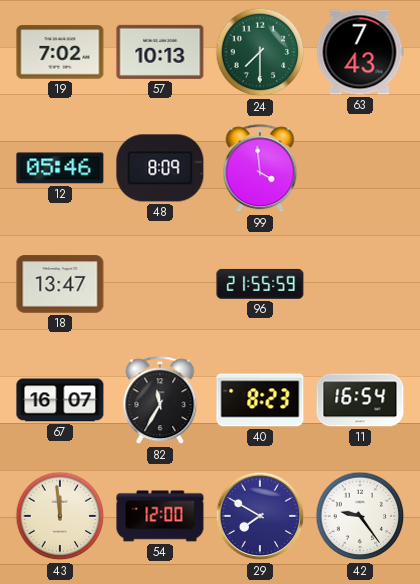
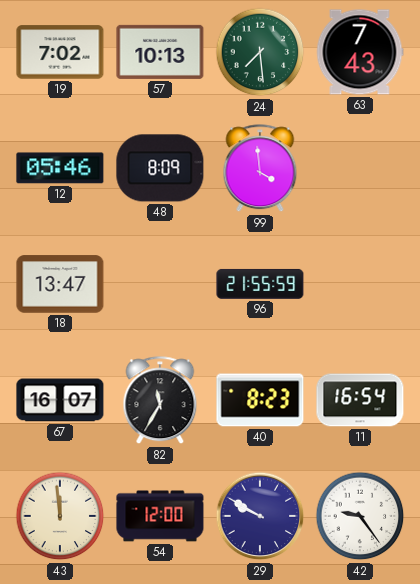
24: 7:30 -> 7:29
29: 7:50 -> 9:50
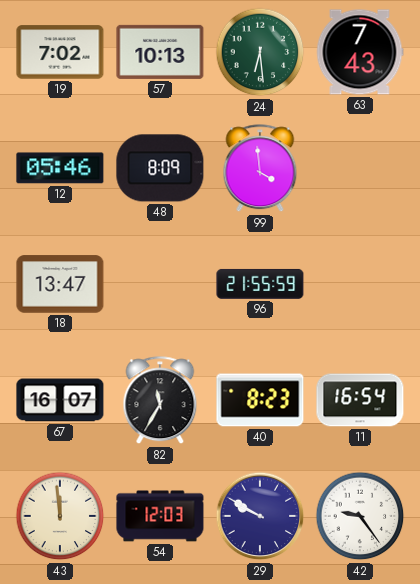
24: 7:29 -> 6:29
54: 12:00 -> 12:03
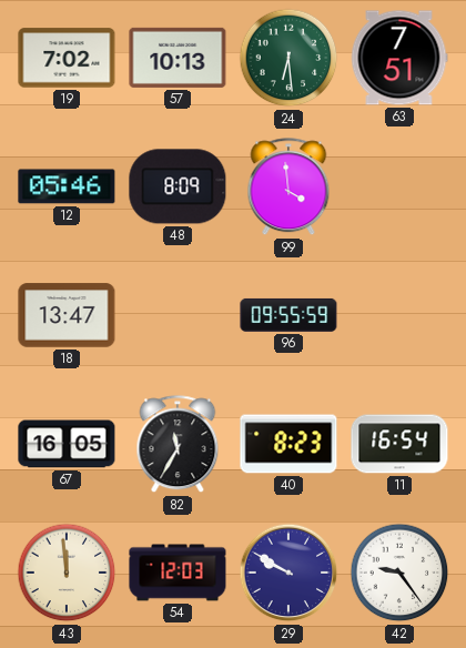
63: 7:43 -> 7:51
96: 21:55 -> 09:55
67: 16:07 -> 16:05
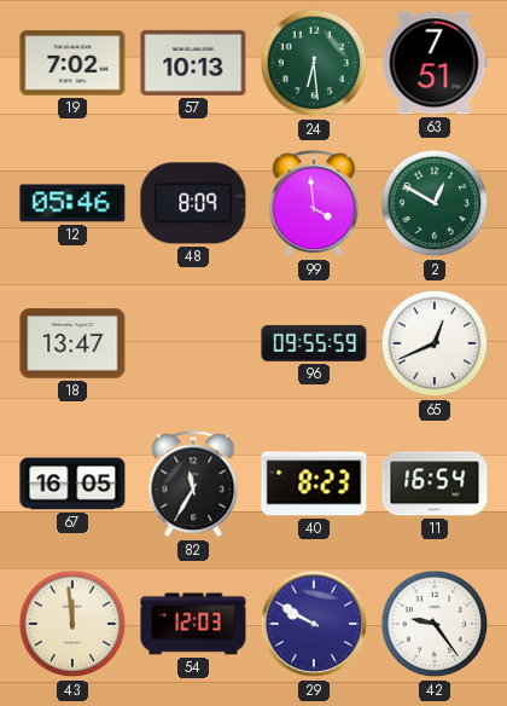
2: none -> 12:50
65: none -> 12:41
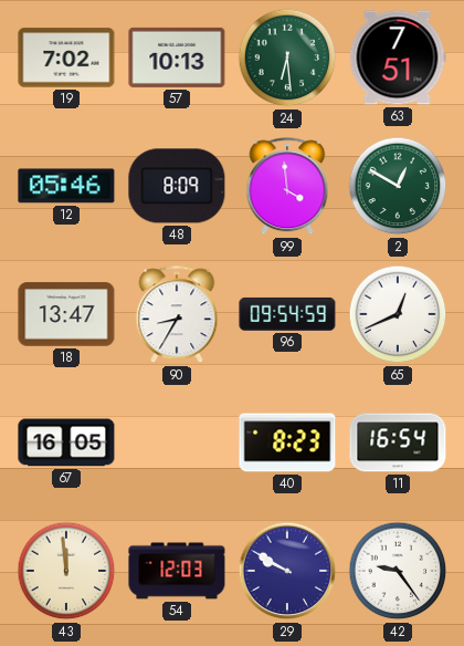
90: none -> 8:35
96: 09:55 -> 09:54
82: 11:35 -> none
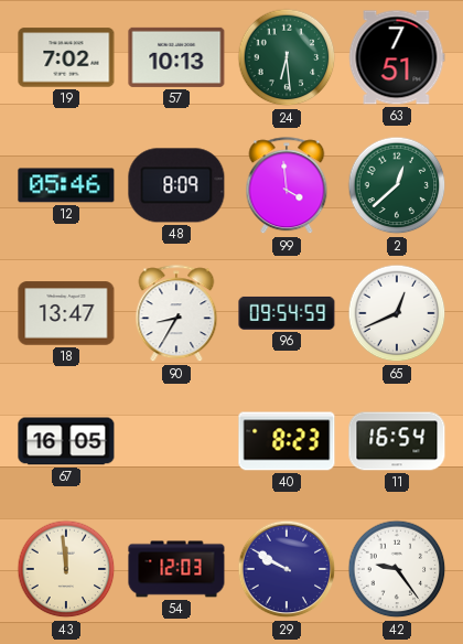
2: 12:50 -> 12:38
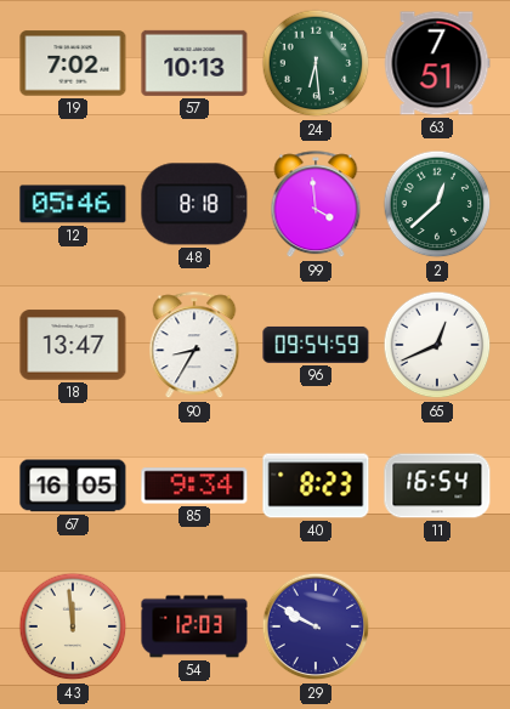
48: 8:09 -> 8:18
85: none -> 9:34
42: 9:24 -> none
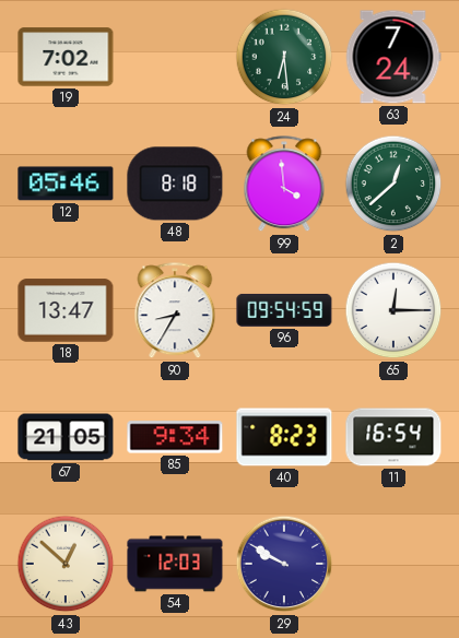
57: 10:13 -> none
63: 7:51 -> 7:24
65: 12:41 -> 12:15
67: 16:05 -> 21:05
43: 11:59 -> 12:52
